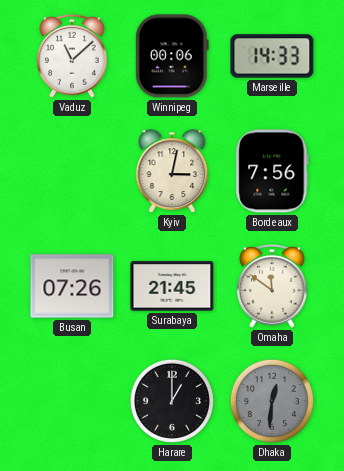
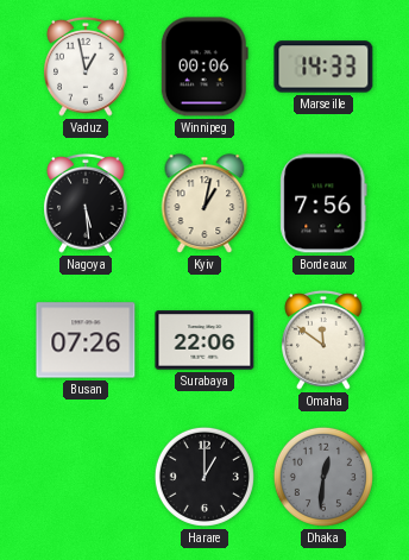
Vaduz: 11:08 -> 12:58
Nagoya: none -> 5:29
Kyiv: 3:02 -> 1:02
Surabaya: 21:45 -> 22:06
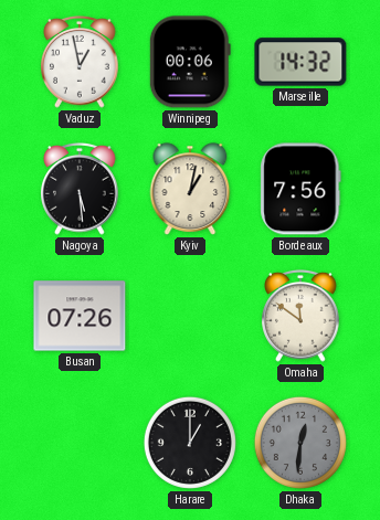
Marseille: 14:33 -> 14:32
Surabaya: 22:06 -> none
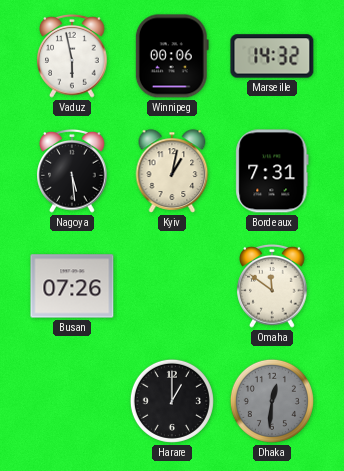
Vaduz: 12:58 -> 5:58
Bordeaux: 7:56 -> 7:31
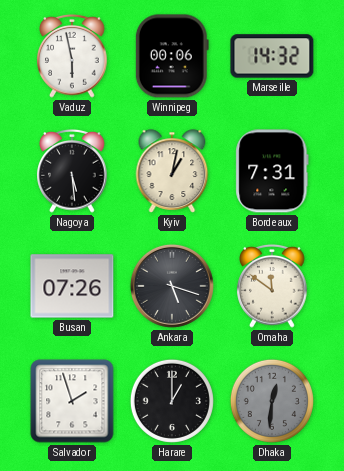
Ankara: none -> 5:18
Salvador: none -> 1:57
